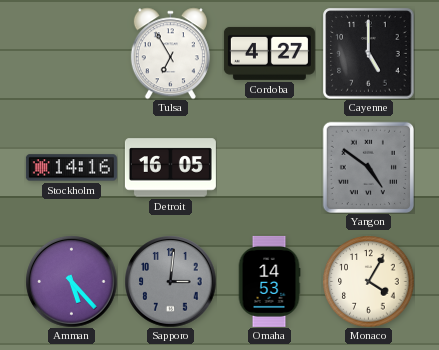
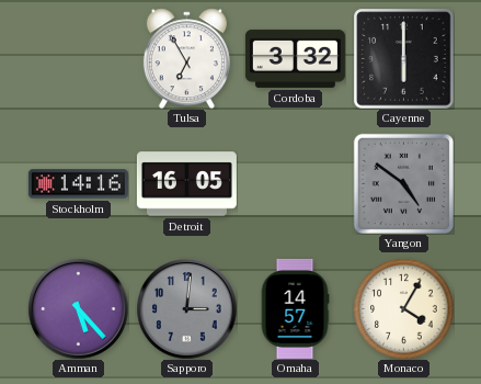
Cordoba: 4:27 -> 3:32
Cayenne: 5:00 -> 6:00
Omaha: 14:53 -> 14:57
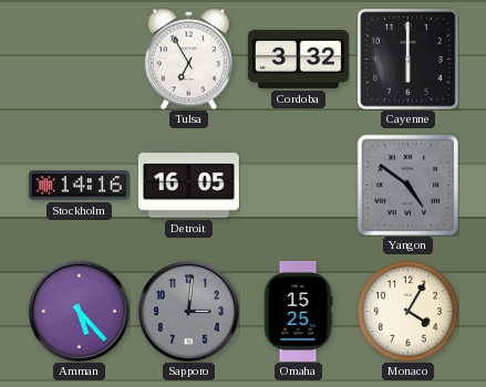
Omaha: 14:57 -> 15:25
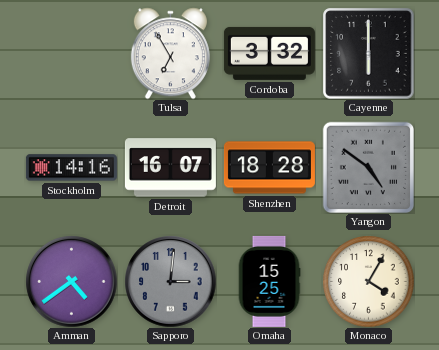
Detroit: 16:05 -> 16:07
Shenzhen: none -> 18:28
Amman: 5:23 -> 4:39
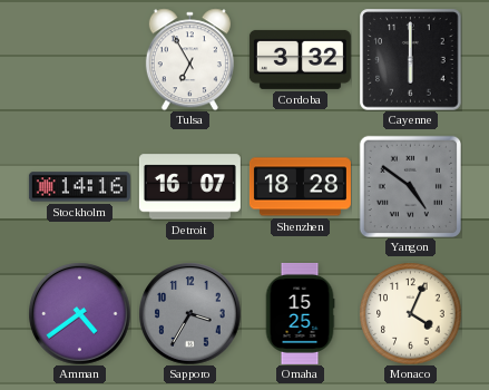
Sapporo: 3:01 -> 3:35
Monaco: 4:05 -> 4:04
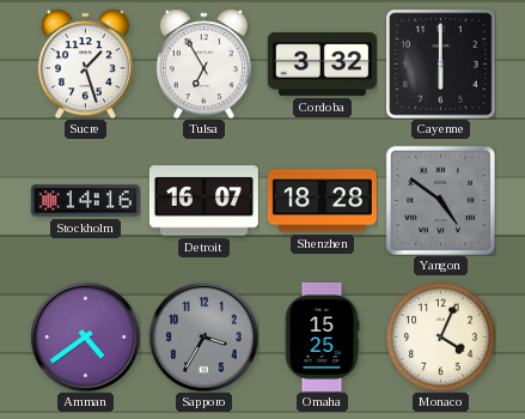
Sucre: none -> 1:27
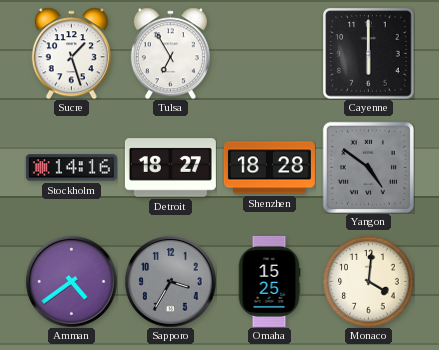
Cordoba: 3:32 -> none
Detroit: 16:07 -> 18:27
Monaco: 4:04 -> 4:01
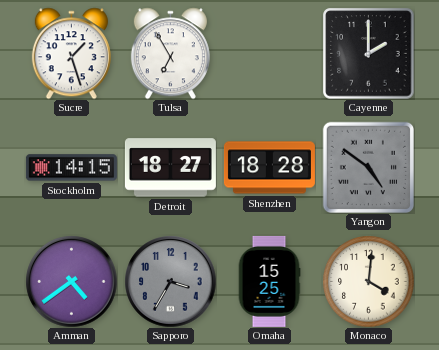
Cayenne: 6:00 -> 2:00
Stockholm: 14:16 -> 14:15
